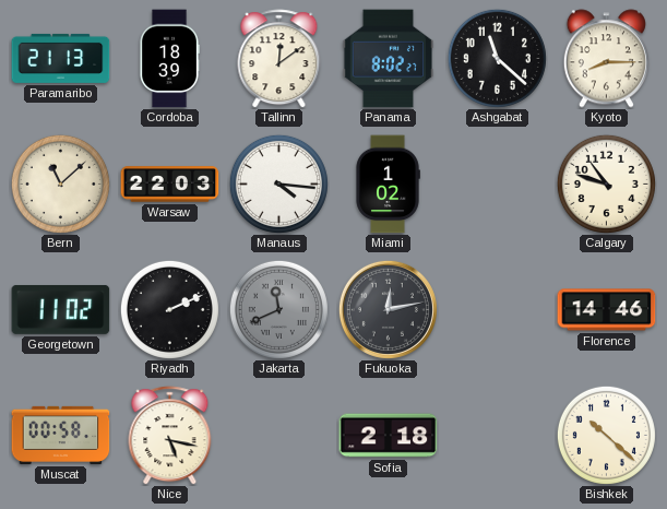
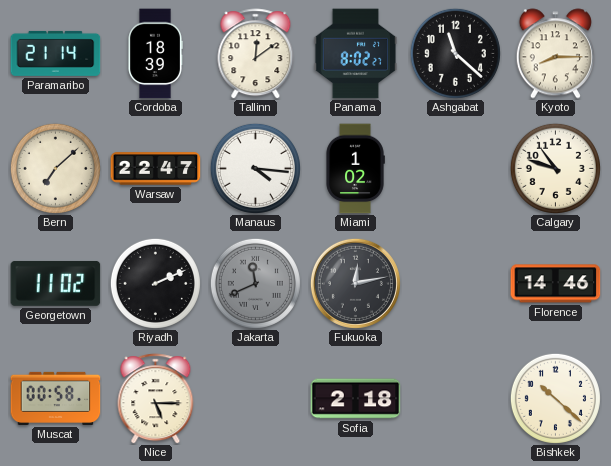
Paramaribo: 21:13 -> 21:14
Bern: 11:08 -> 7:08
Warsaw: 22:03 -> 22:47
Nice: 5:17 -> 5:15
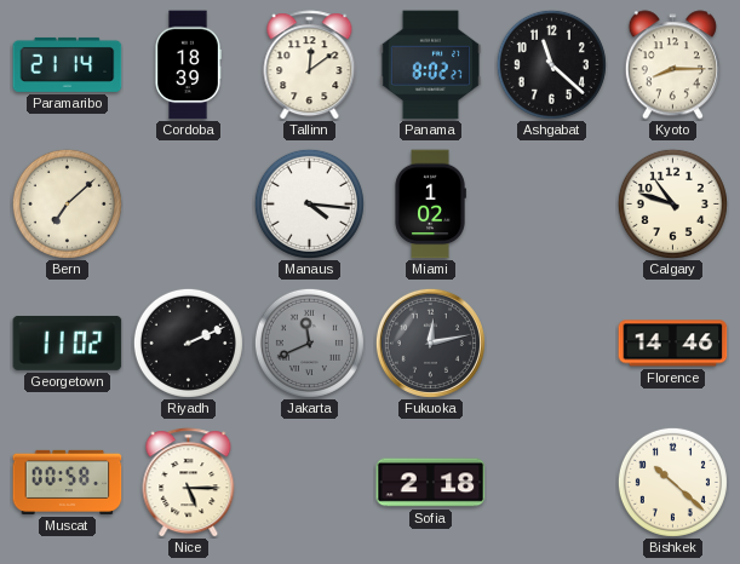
Warsaw: 22:47 -> none
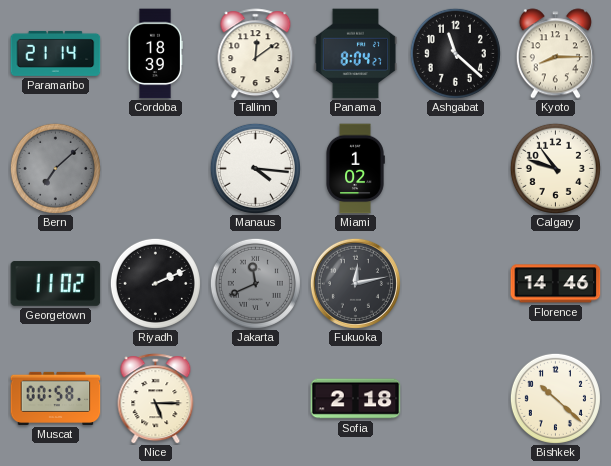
Panama: 8:02 -> 8:04
Bern dial: cream -> grey
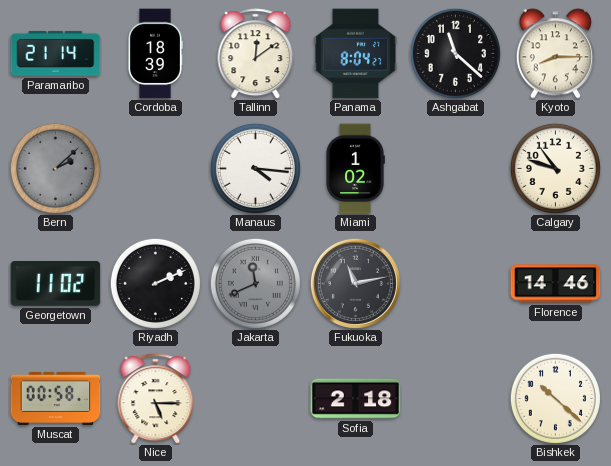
Bern: 7:08 -> 2:08
Fukuoka: 12:13 -> 11:13
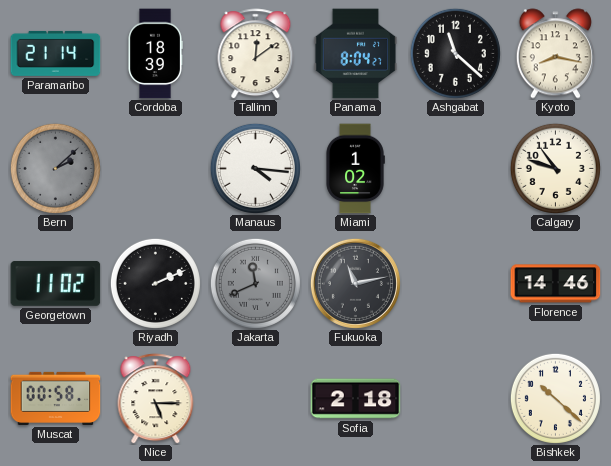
Kyoto: 8:15 -> 8:17
